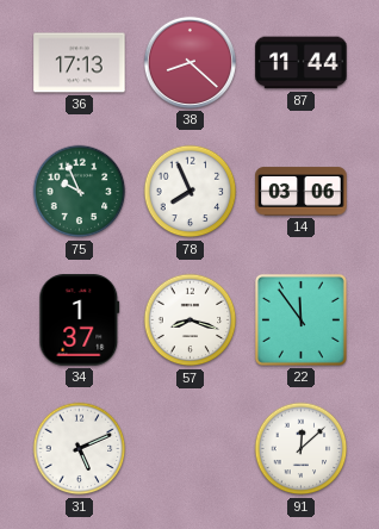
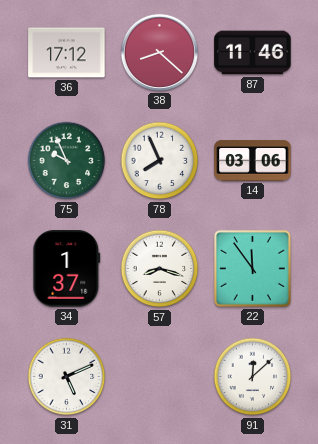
36: 17:13 -> 17:12
87: 11:44 -> 11:46
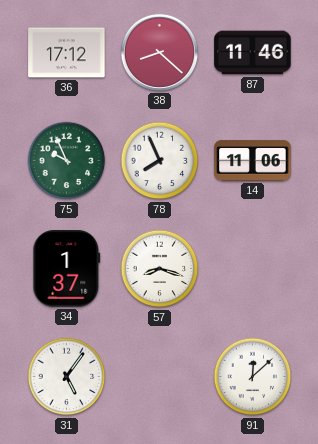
14: 03:06 -> 11:06
22: 11:54 -> none
31: 5:11 -> 5:06
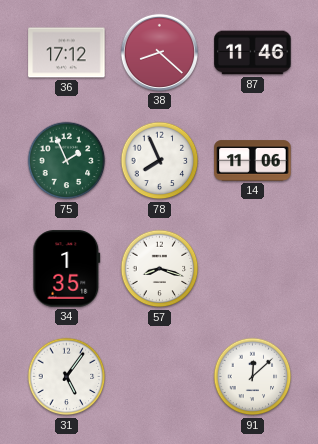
75: 9:56 -> 1:56
34: 1:37 -> 1:35
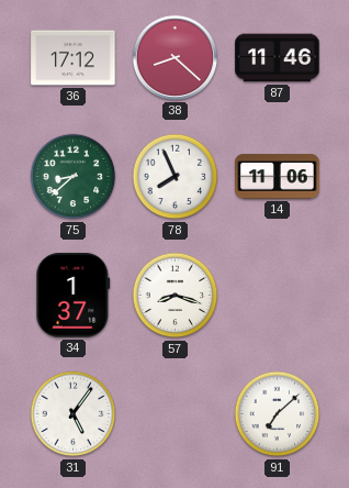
75: 1:56 -> 8:38
34: 1:35 -> 1:37
91: 12:08 -> 7:08
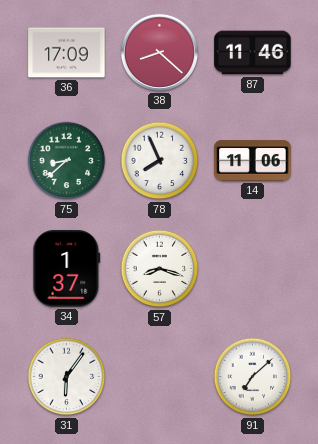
36: 17:12 -> 17:09
31: 5:06 -> 6:06
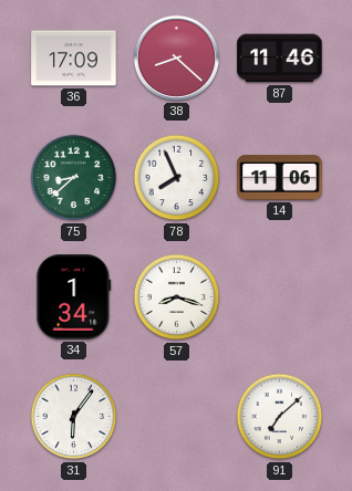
34: 1:37 -> 1:34
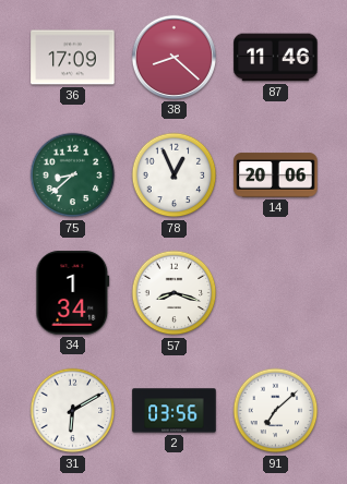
78: 7:56 -> 12:56
14: 11:06 -> 20:06
31: 6:06 -> 6:10
2: none -> 03:56
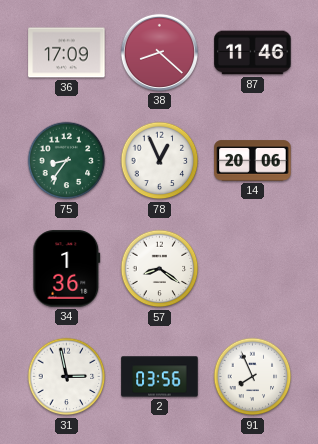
75: 8:38 -> 8:36
34: 1:34 -> 1:36
57: 8:18 -> 8:21
31: 6:10 -> 2:58
91: 7:08 -> 7:56
